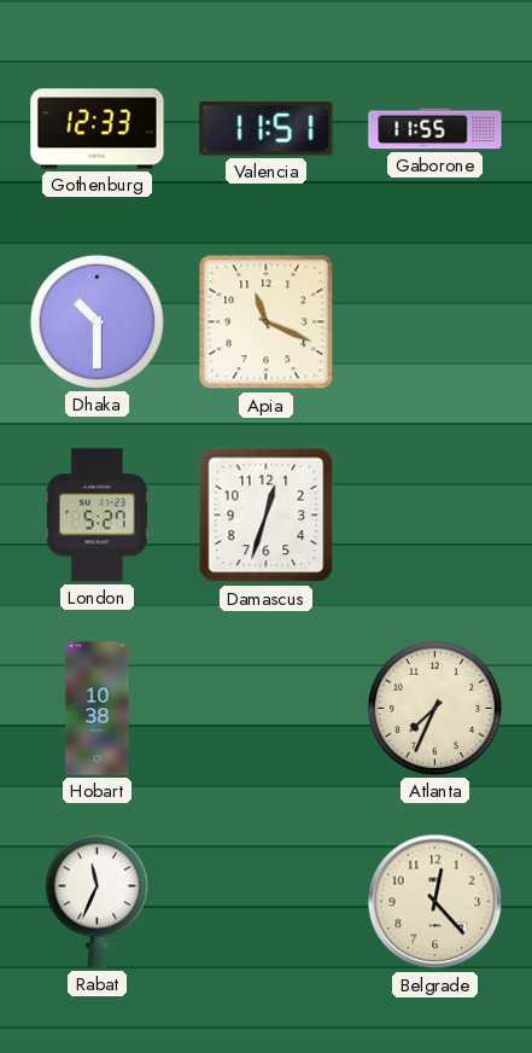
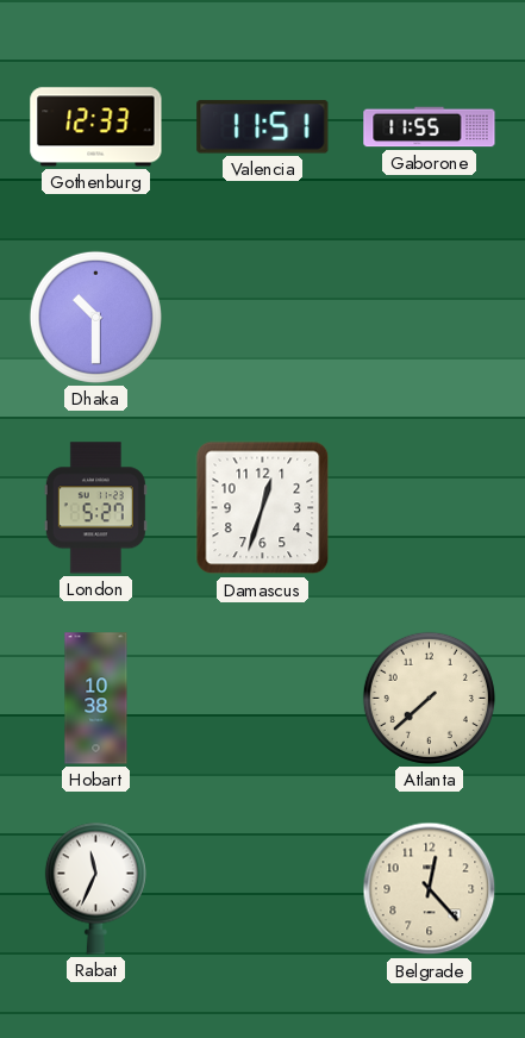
Apia: 11:19 -> none
Atlanta: 7:34 -> 7:38
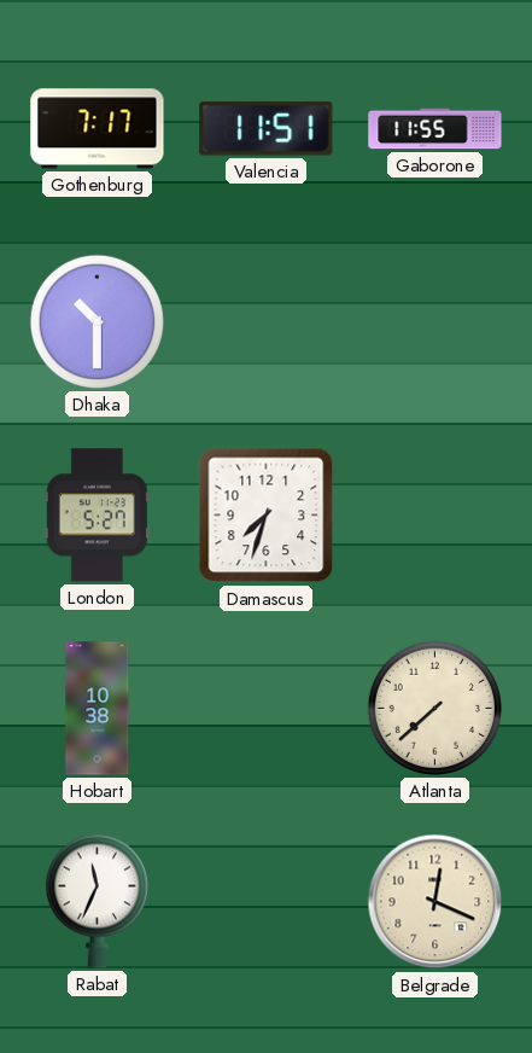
Gothenburg: 12:33 -> 7:17
Damascus: 12:33 -> 7:33
Belgrade: 12:23 -> 12:19
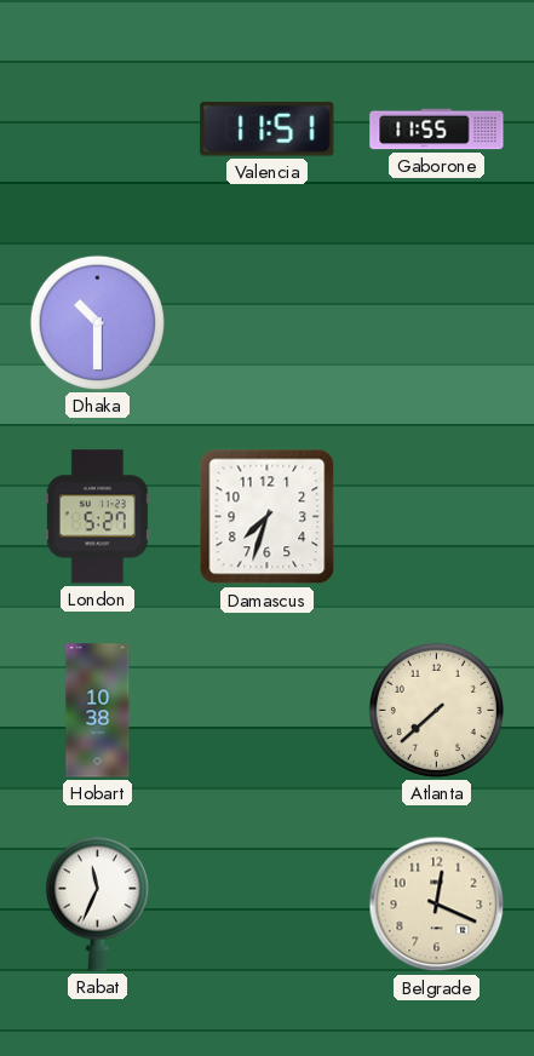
Gothenburg: 7:17 -> none
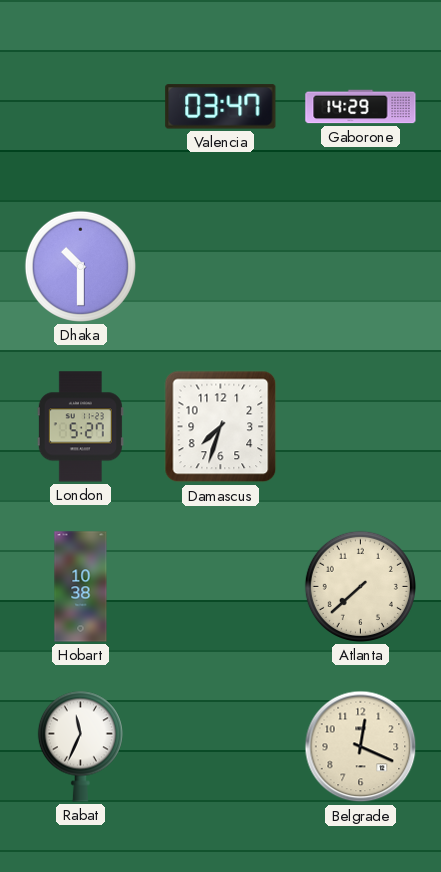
Valencia: 11:51 -> 03:47
Gaborone: 11:55 -> 14:29
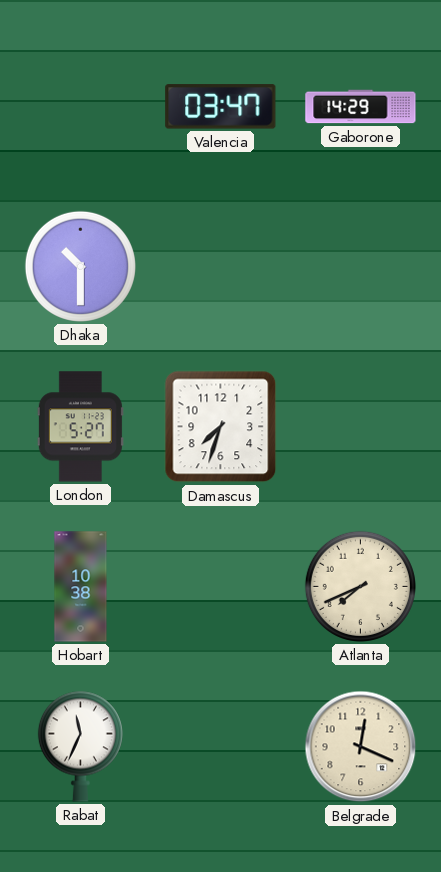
Atlanta: 7:38 -> 7:41
